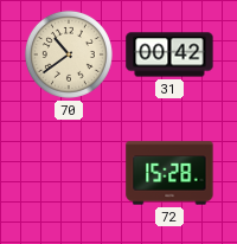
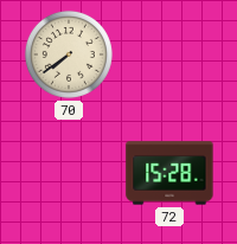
70: 10:39 -> 7:39
31: 00:42 -> none
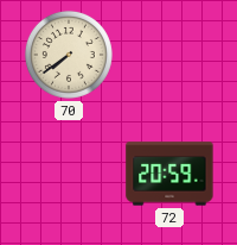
72: 15:28 -> 20:59
